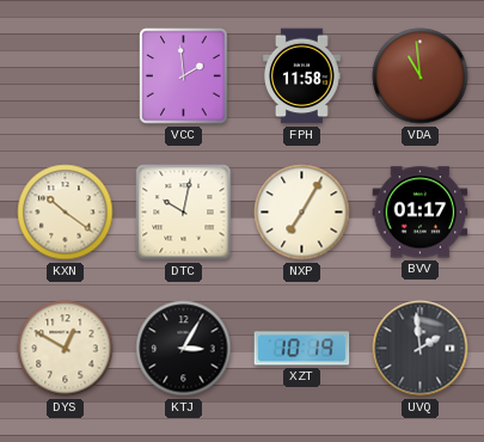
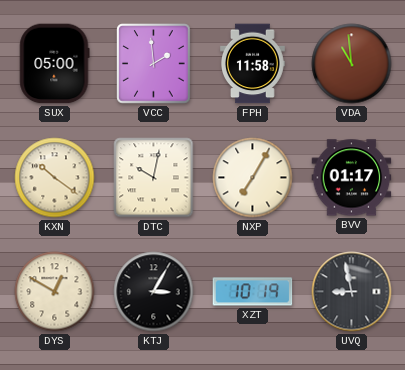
SUX: none -> 05:00
UVQ: 1:59 -> 8:58
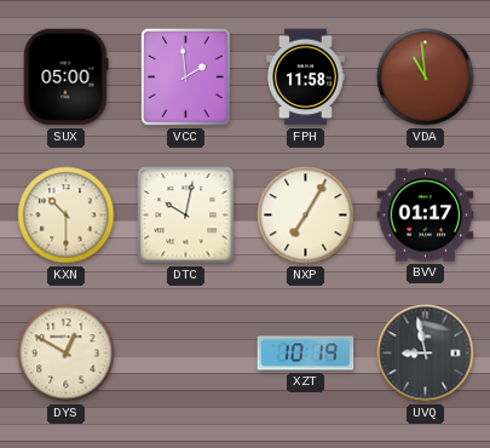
KXN: 10:21 -> 10:30
KTJ: 3:05 -> none
